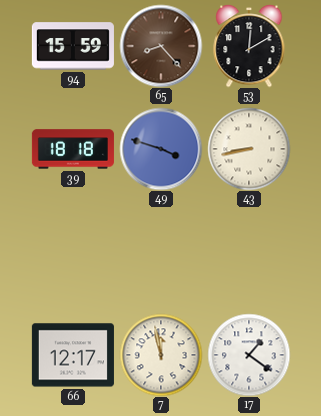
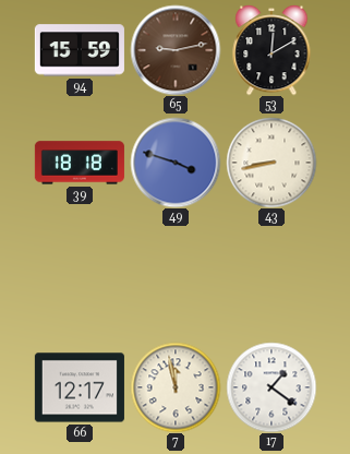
65: 8:23 -> 9:13
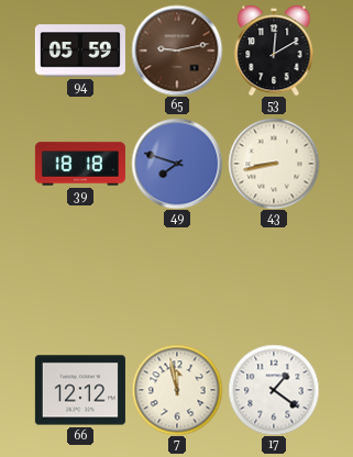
94: 15:59 -> 05:59
49: 3:48 -> 7:48
66: 12:17 -> 12:12
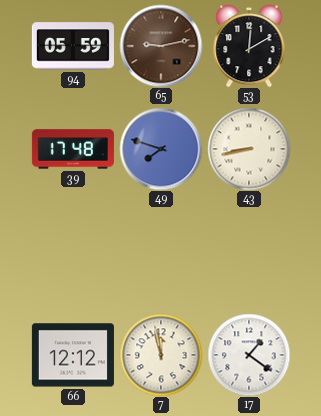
39: 18:18 -> 17:48
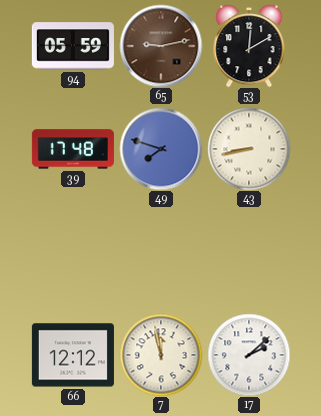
17: 1:21 -> 2:08
